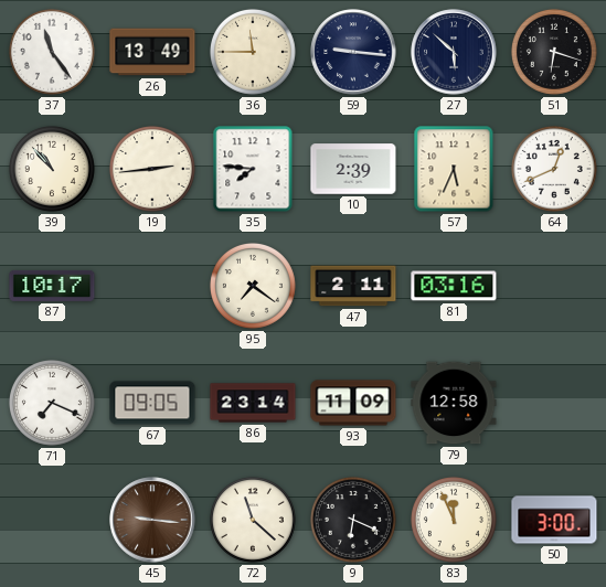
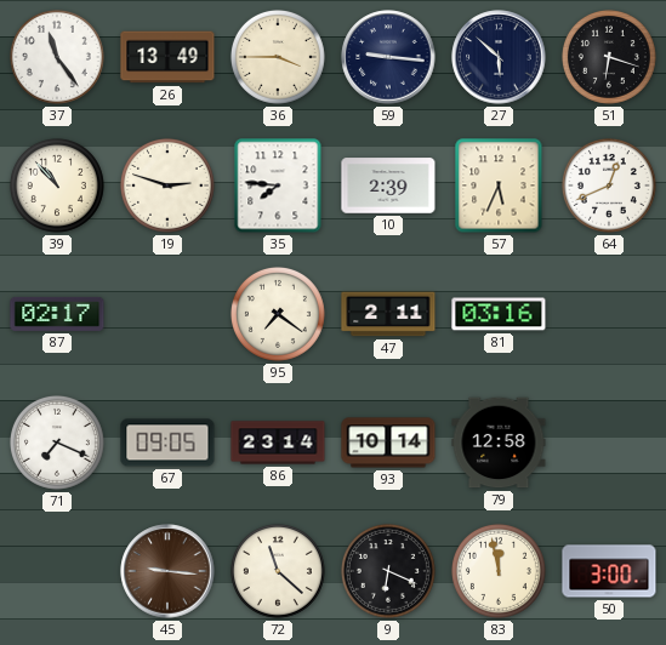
36: 11:45 -> 3:45
19: 2:44 -> 2:48
87: 10:17 -> 02:17
93: 11:09 -> 10:14
83: 11:56 -> 11:58
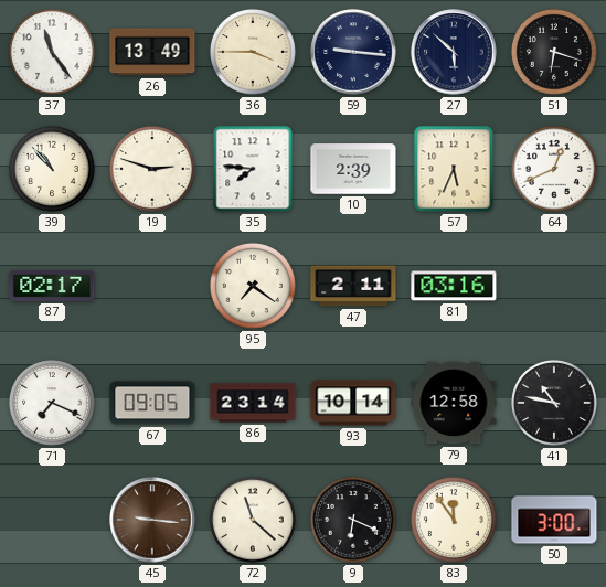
41: none -> 10:47
83: 11:58 -> 11:54
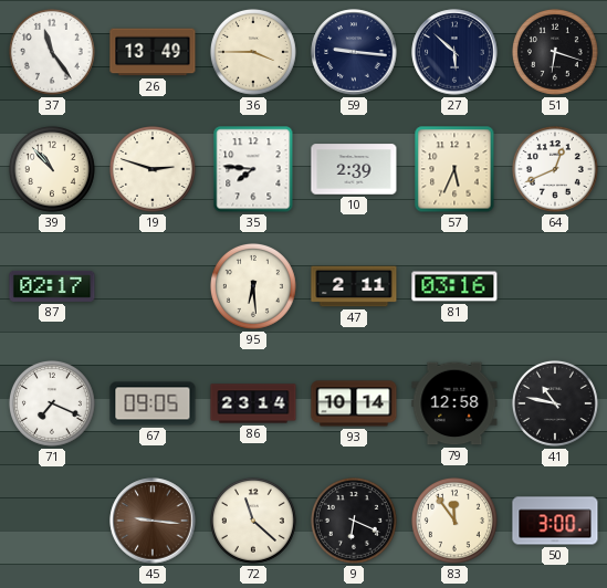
95: 7:21 -> 6:29
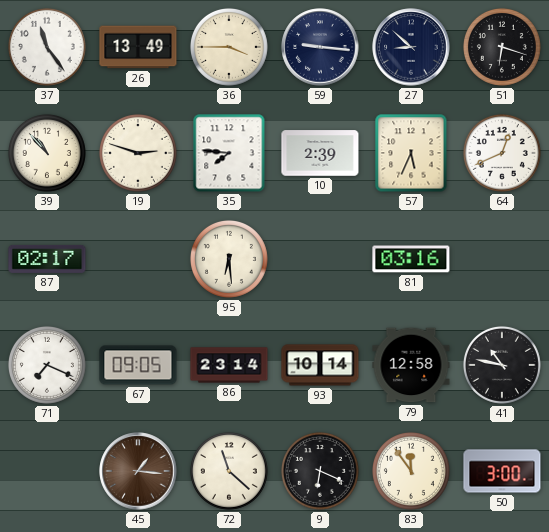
27: 5:52 -> 8:52
47: 2:11 -> none
45: 9:16 -> 1:16
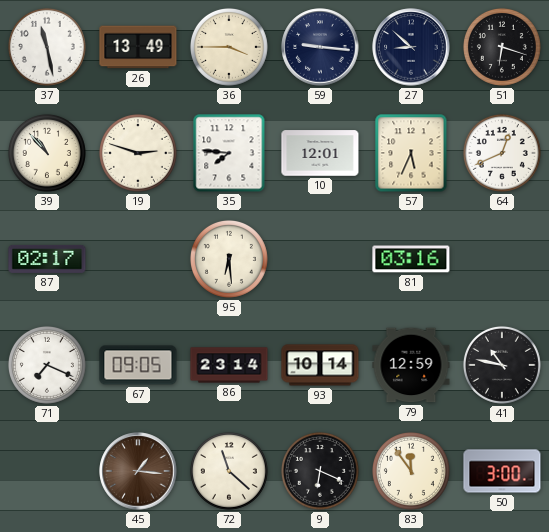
37: 11:24 -> 11:28
10: 2:39 -> 12:01
79: 12:58 -> 12:59
